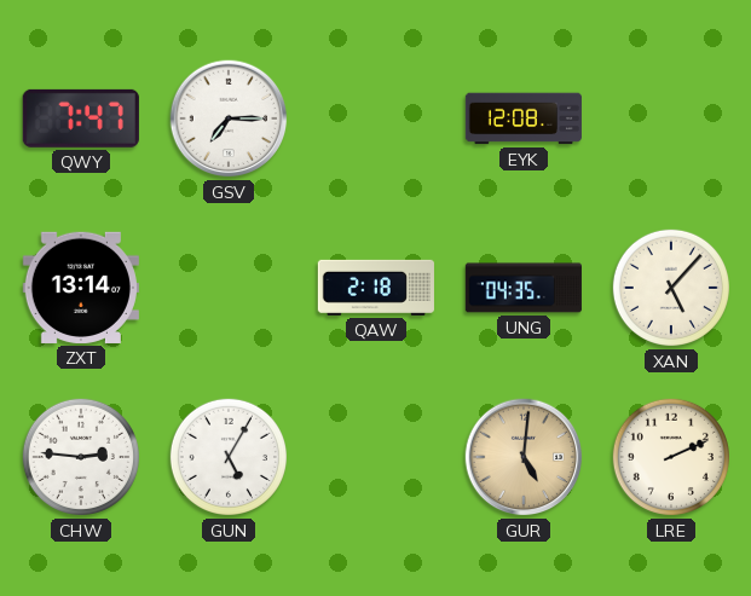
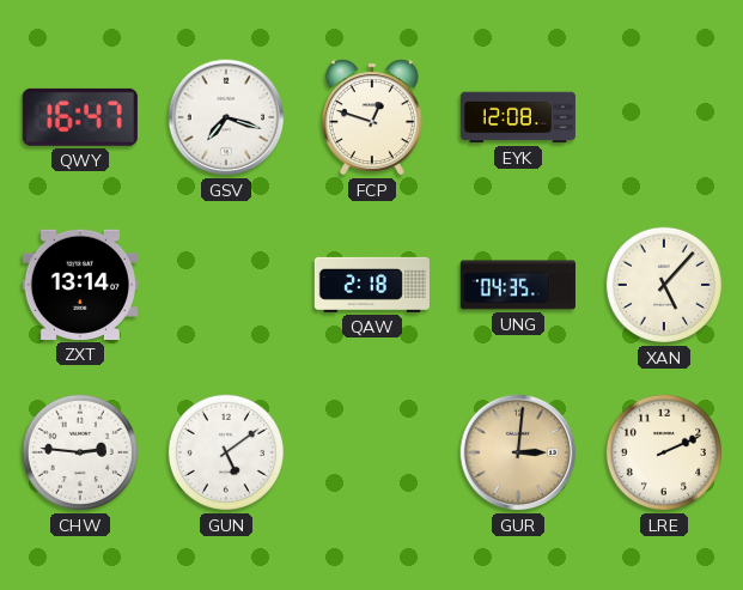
QWY: 7:47 -> 16:47
GSV: 7:15 -> 7:18
FCP: none -> 12:48
GUN: 5:05 -> 5:09
GUR: 5:01 -> 3:01
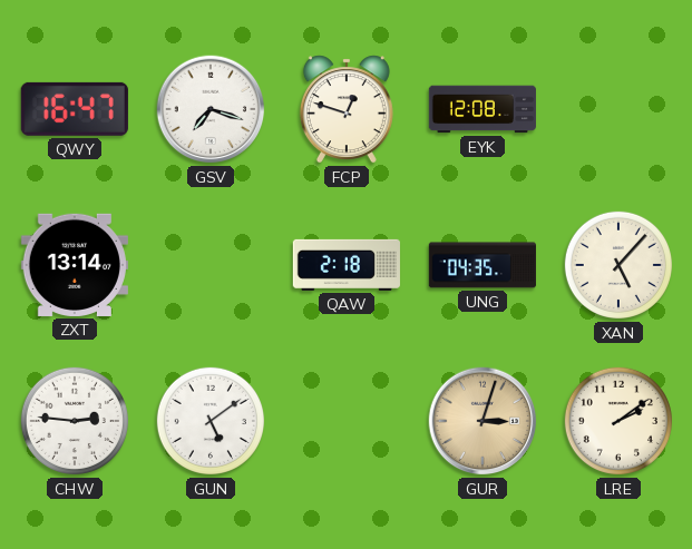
GUR: 3:01 -> 3:03
LRE: 2:11 -> 2:09
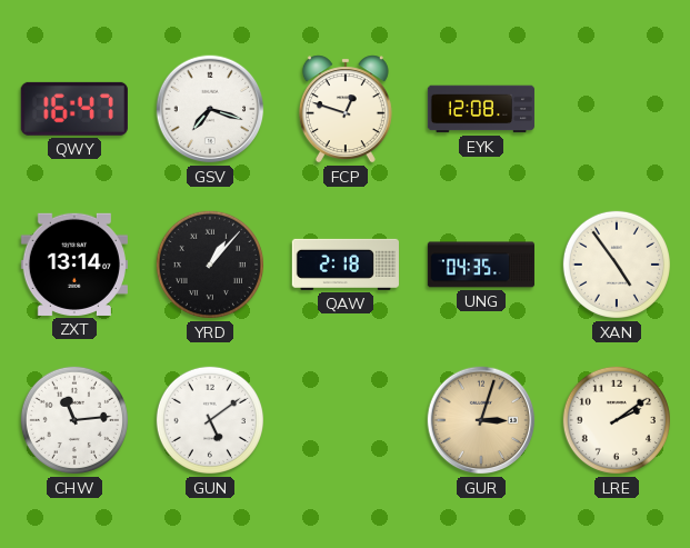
YRD: none -> 1:07
XAN: 5:07 -> 4:54
CHW: 2:46 -> 11:14
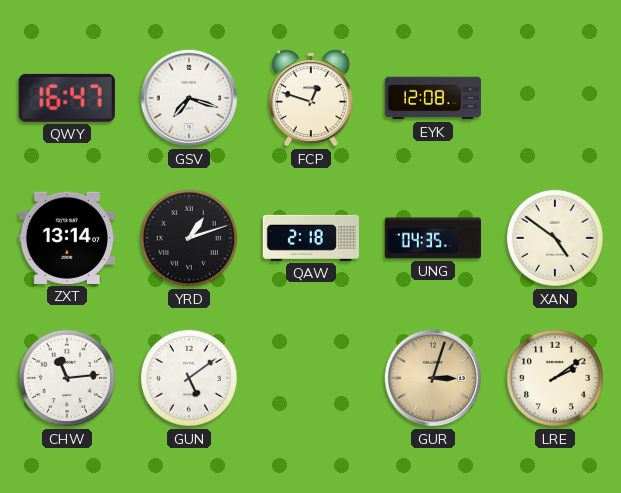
YRD: 1:07 -> 1:12
XAN: 4:54 -> 4:51
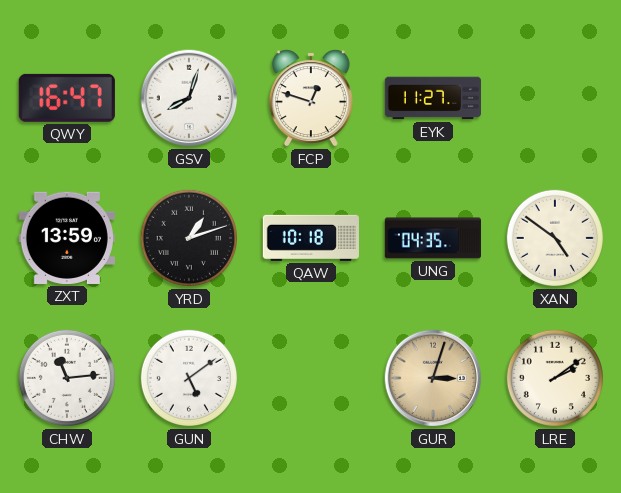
GSV: 7:18 -> 8:03
EYK: 12:08 -> 11:27
ZXT: 13:14 -> 13:59
QAW: 2:18 -> 10:18
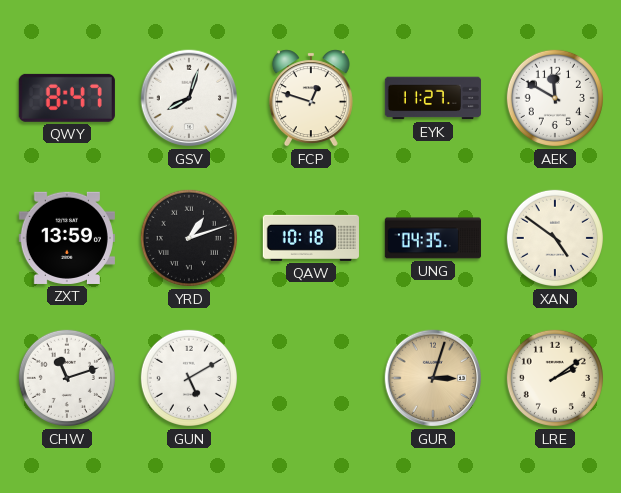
QWY: 16:47 -> 8:47
AEK: none -> 11:50
CHW: 11:14 -> 11:12
GUN: 5:09 -> 5:10
